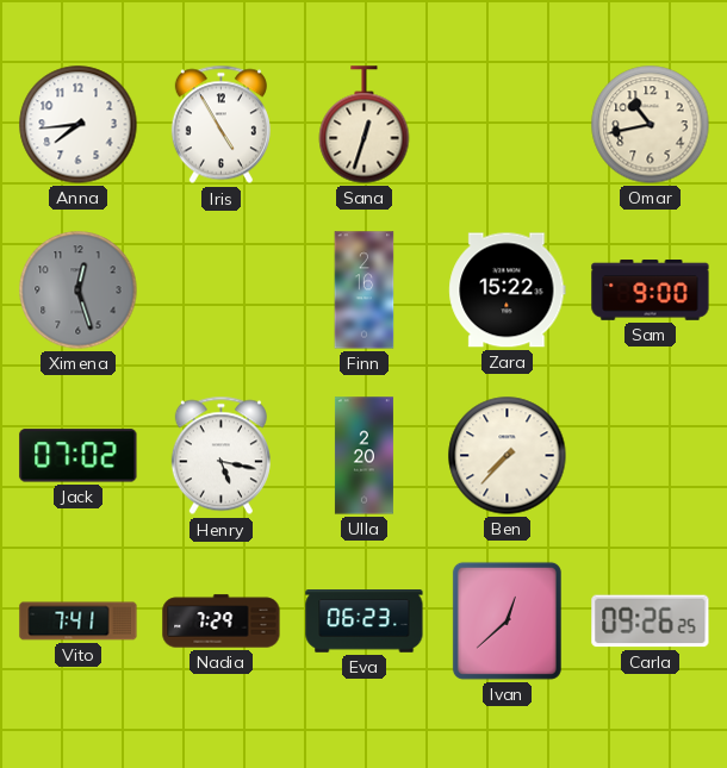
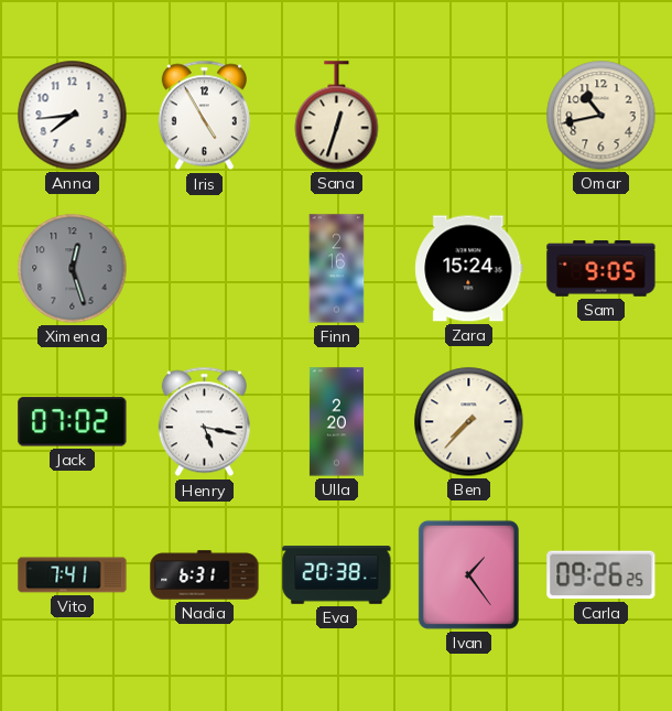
Zara: 15:22 -> 15:24
Sam: 9:00 -> 9:05
Nadia: 7:29 -> 6:31
Eva: 06:23 -> 20:38
Ivan: 12:38 -> 1:24
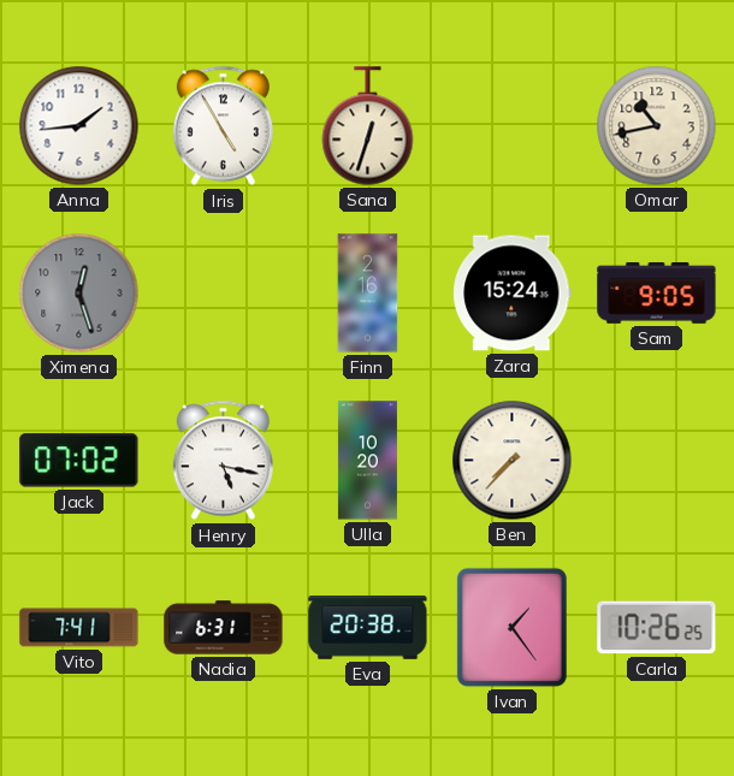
Anna: 7:44 -> 1:44
Ulla: 2:20 -> 10:20
Carla: 09:26 -> 10:26
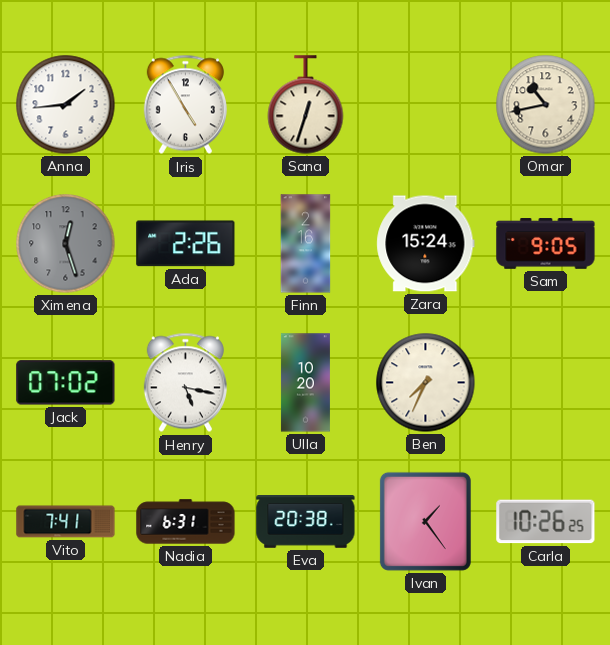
Ada: none -> 2:26
Ben: 7:37 -> 7:34
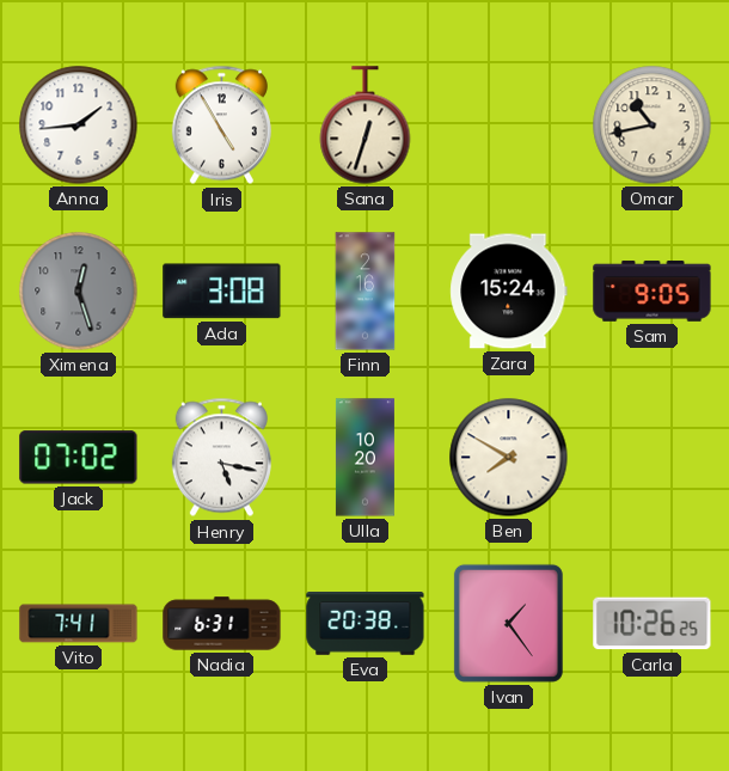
Ada: 2:26 -> 3:08
Ben: 7:34 -> 7:50
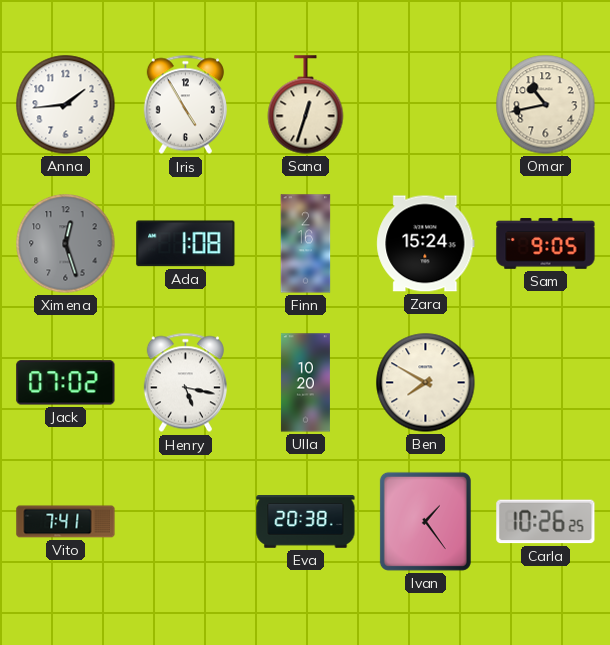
Ada: 3:08 -> 1:08
Nadia: 6:31 -> none
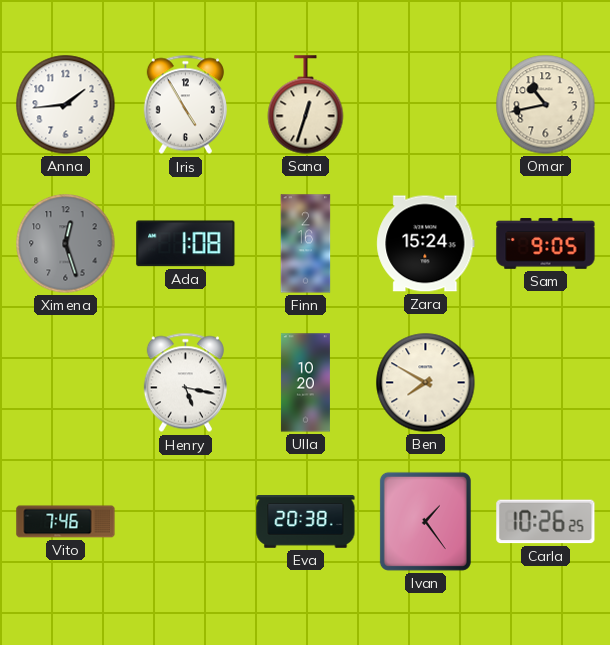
Jack: 07:02 -> none
Vito: 7:41 -> 7:46
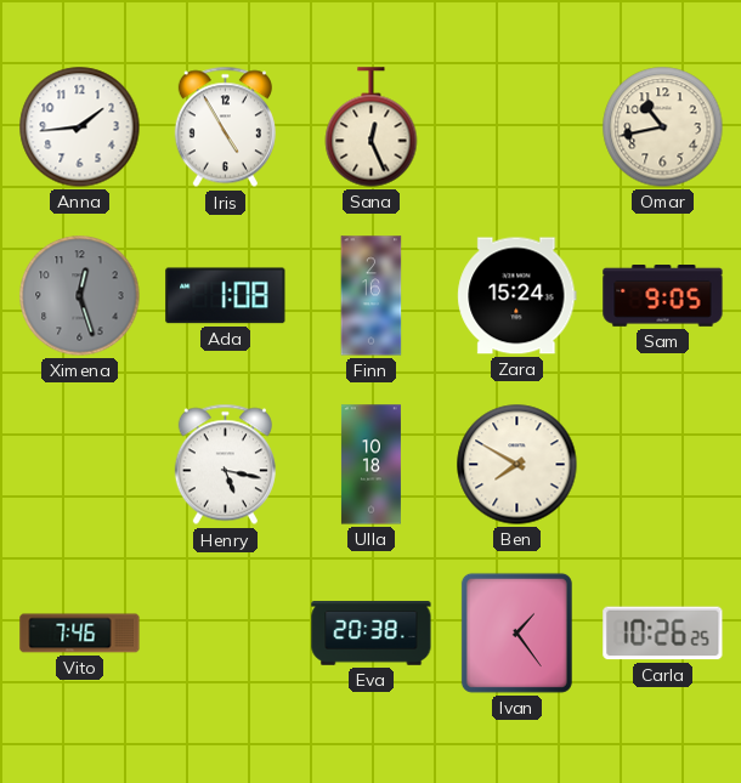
Sana: 12:33 -> 12:26
Ulla: 10:20 -> 10:18
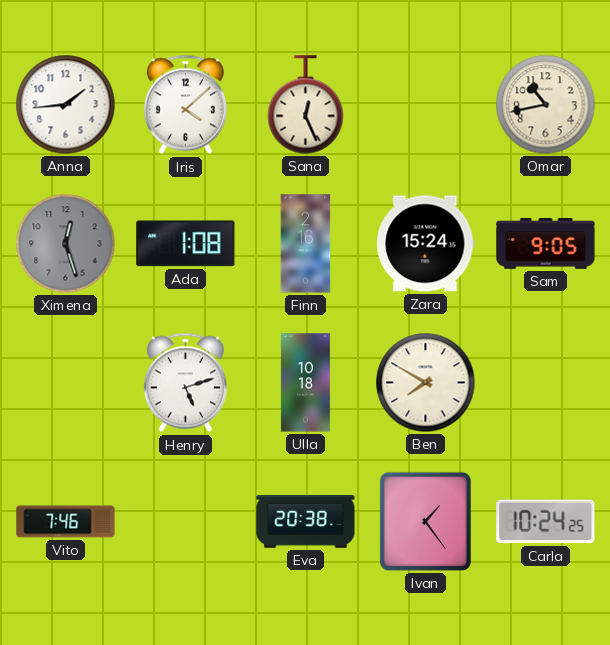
Iris: 4:55 -> 4:08
Henry: 5:17 -> 5:12
Carla: 10:26 -> 10:24
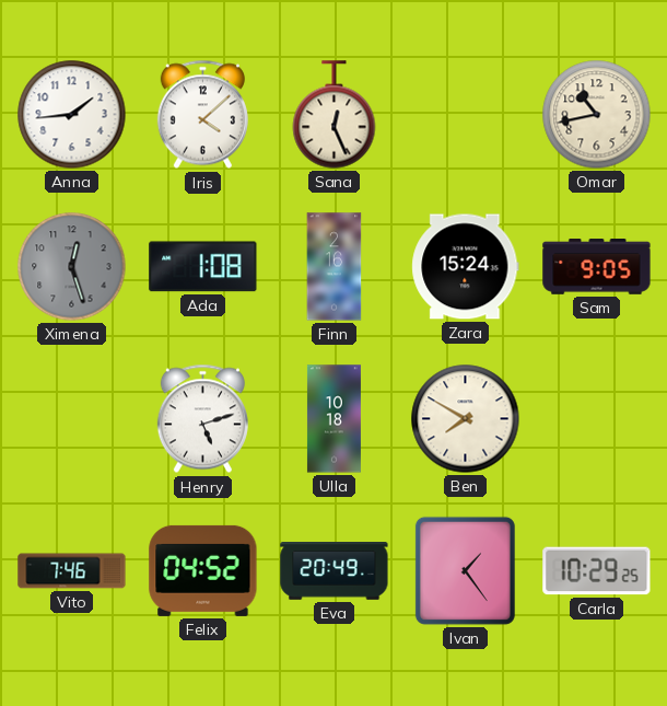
Felix: none -> 04:52
Eva: 20:38 -> 20:49
Carla: 10:24 -> 10:29
